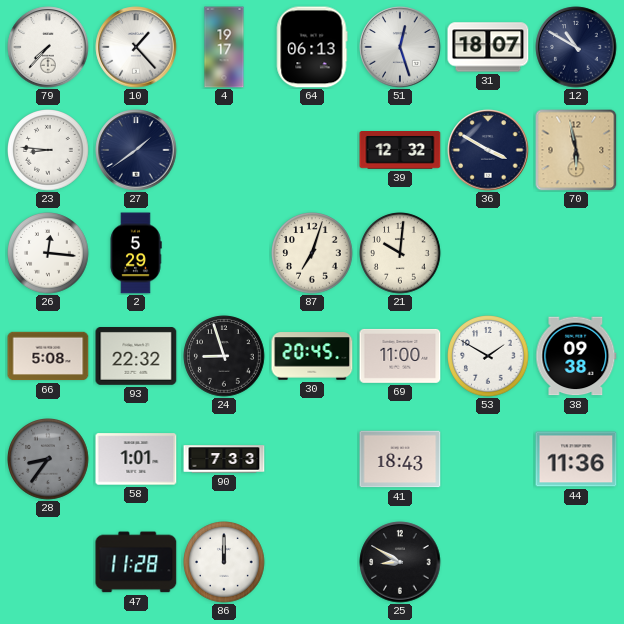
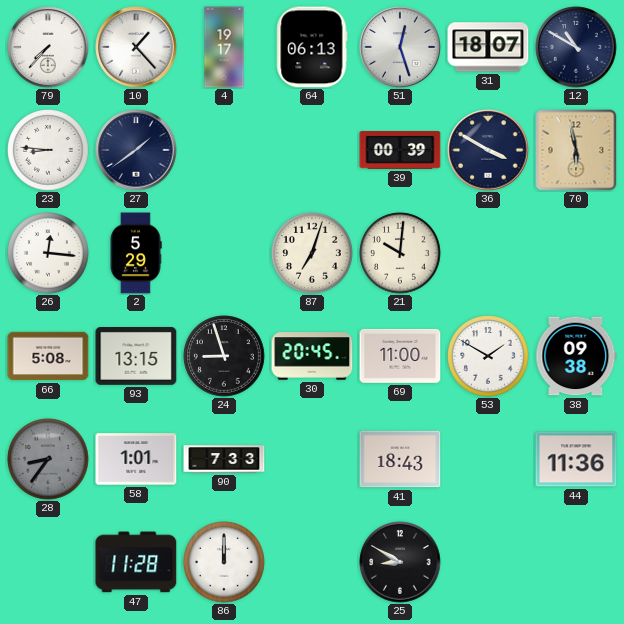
39: 12:32 -> 00:39
93: 22:32 -> 13:15
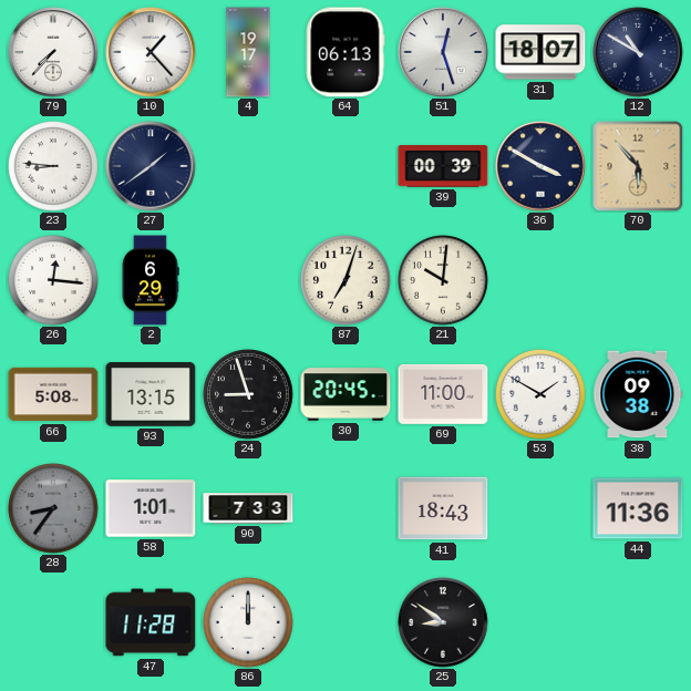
70: 5:58 -> 5:53
2: 5:29 -> 6:29
25: 8:50 -> 8:51
